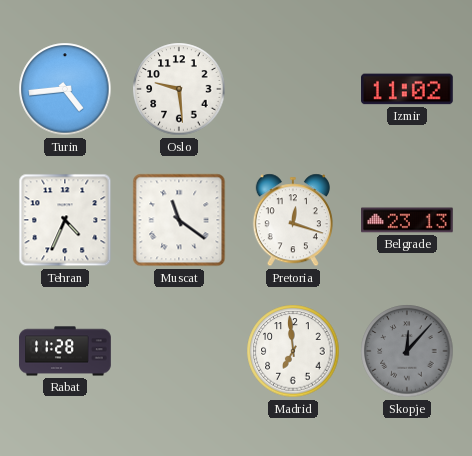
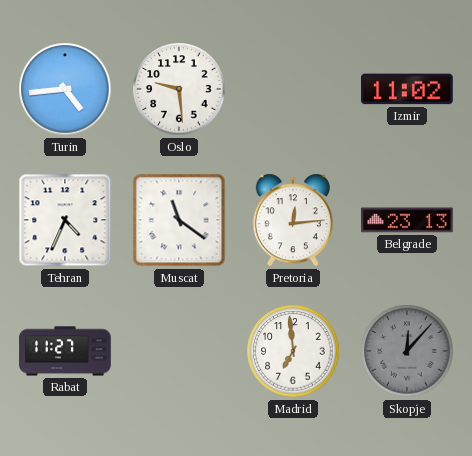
Pretoria: 12:18 -> 12:14
Rabat: 11:28 -> 11:27
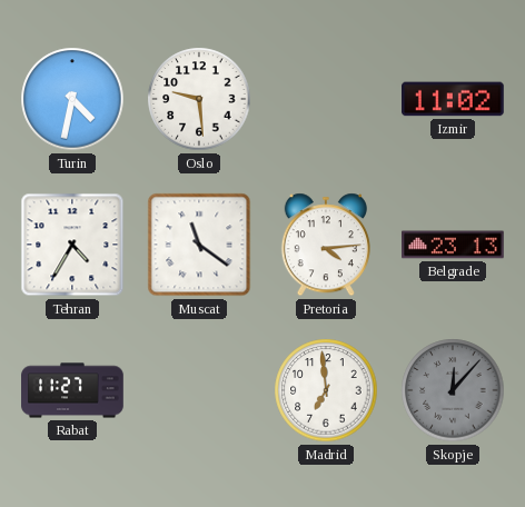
Turin: 4:44 -> 4:32
Tehran: 4:34 -> 4:35
Pretoria: 12:14 -> 4:14
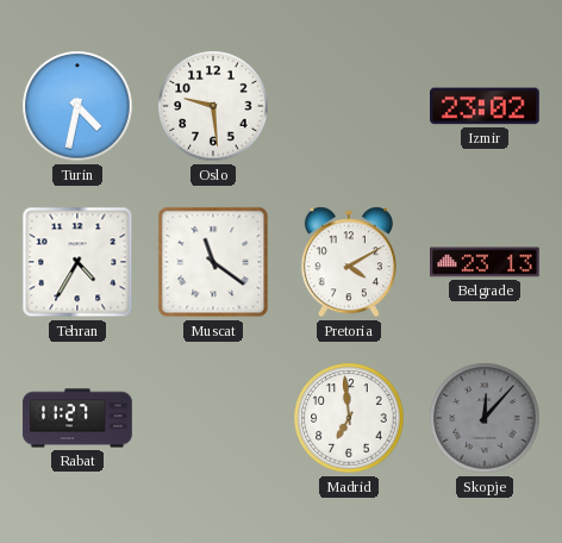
Izmir: 11:02 -> 23:02
Pretoria: 4:14 -> 4:10
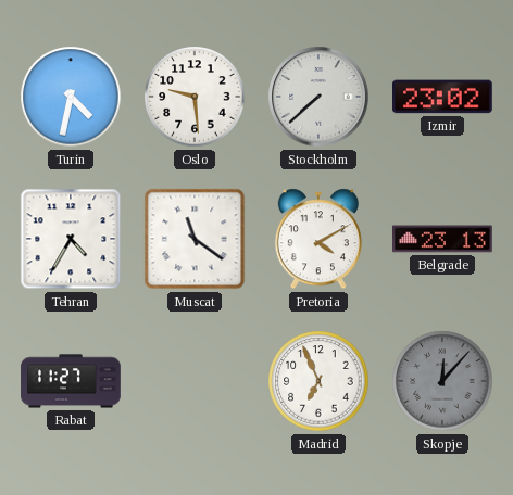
Stockholm: none -> 7:38
Madrid: 6:59 -> 6:56
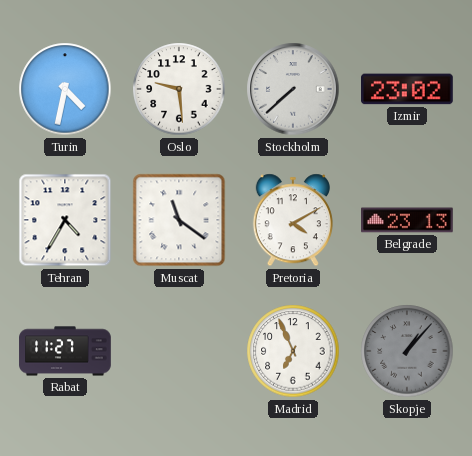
Skopje: 12:07 -> 1:07
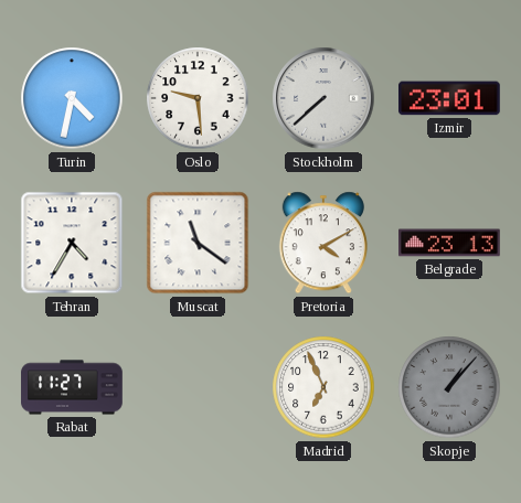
Izmir: 23:02 -> 23:01
